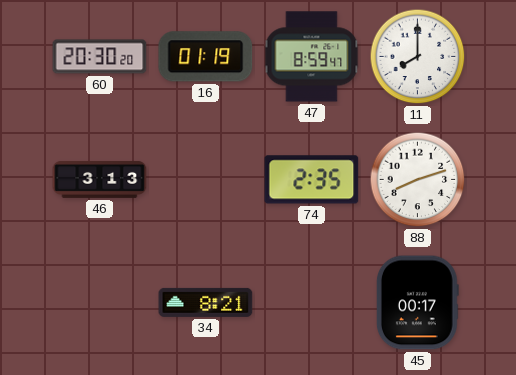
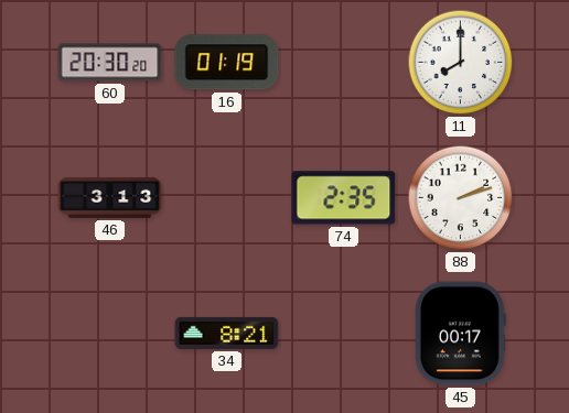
47: 8:59 -> none
88: 8:12 -> 2:12
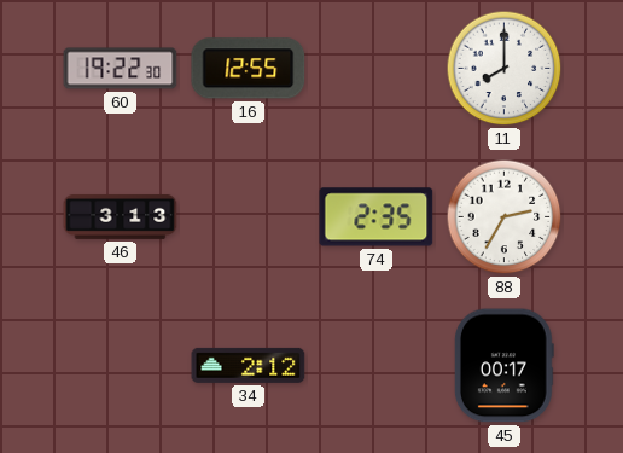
60: 20:30 -> 19:22
16: 01:19 -> 12:55
88: 2:12 -> 2:35
34: 8:21 -> 2:12
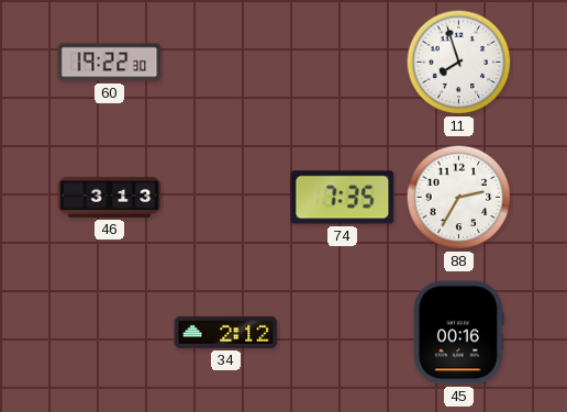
16: 12:55 -> none
11: 8:00 -> 7:57
74: 2:35 -> 7:35
45: 00:17 -> 00:16
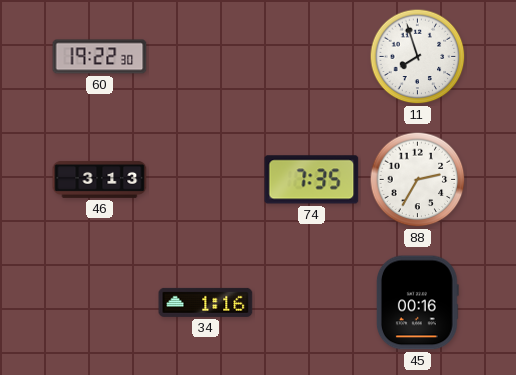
34: 2:12 -> 1:16
